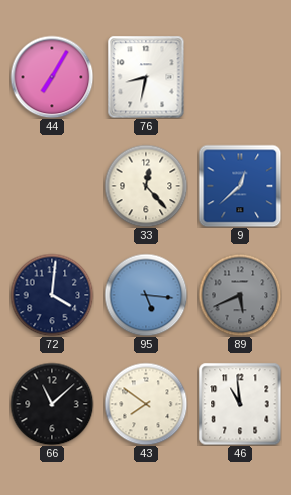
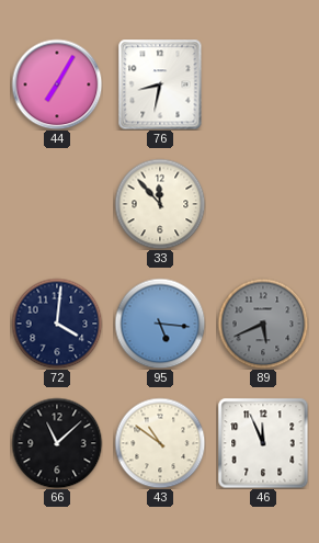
33: 12:23 -> 11:53
9: 12:38 -> none
43: 7:51 -> 10:51
46: 10:59 -> 11:56
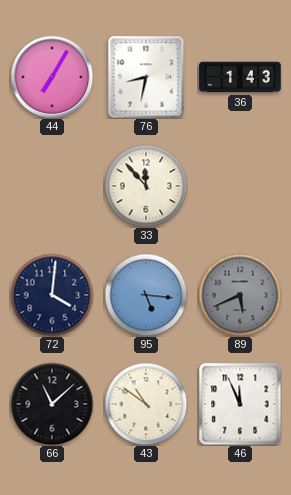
36: none -> 1:43
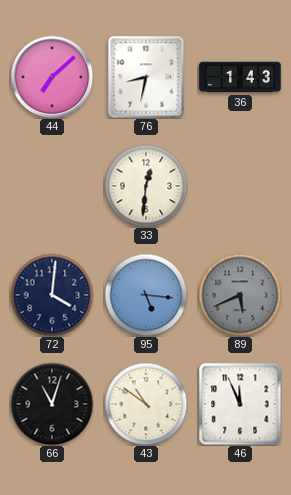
44: 7:05 -> 7:08
33: 11:53 -> 12:31
66: 11:08 -> 11:03
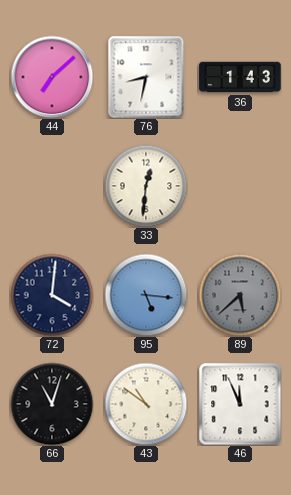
89: 5:41 -> 5:38
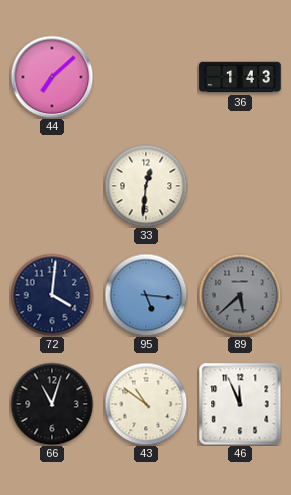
76: 8:32 -> none
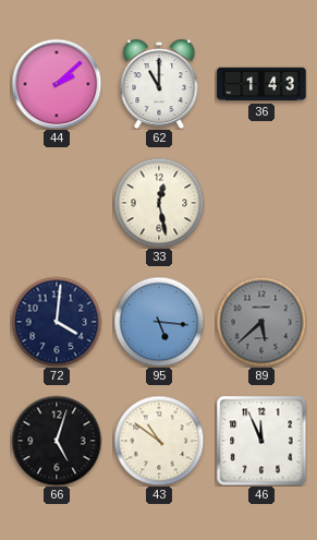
44: 7:08 -> 2:08
62: none -> 11:00
33: 12:31 -> 12:28
66: 11:03 -> 5:03
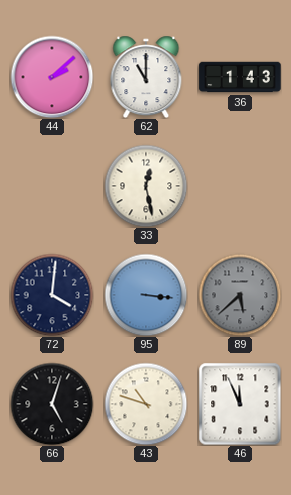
95: 5:16 -> 3:16
43: 10:51 -> 10:48
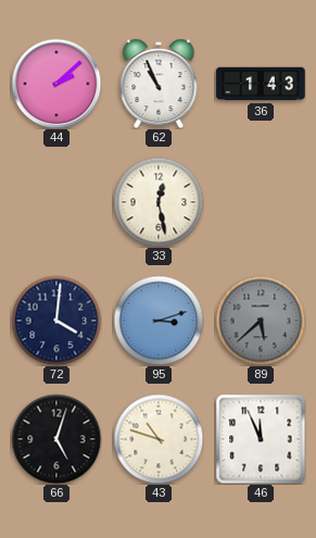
62: 11:00 -> 10:56
95: 3:16 -> 3:12
